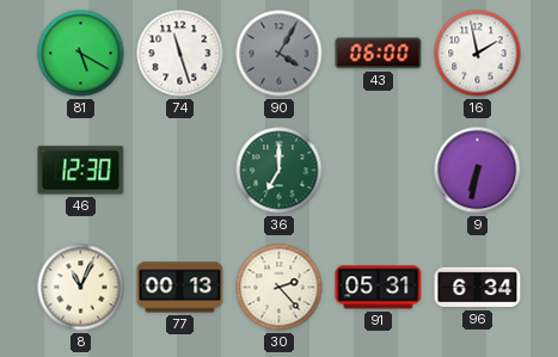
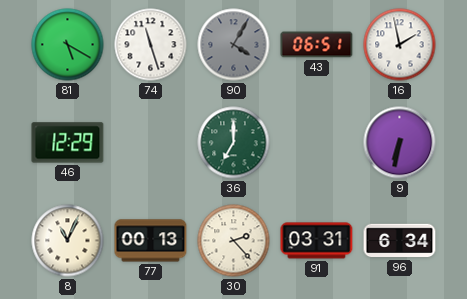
43: 06:00 -> 06:51
46: 12:30 -> 12:29
91: 05:31 -> 03:31
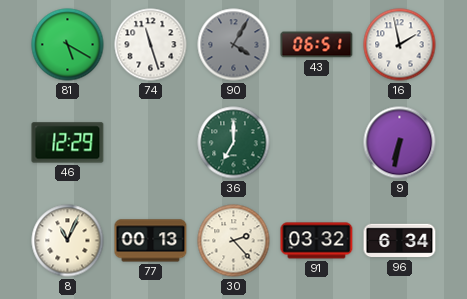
91: 03:31 -> 03:32
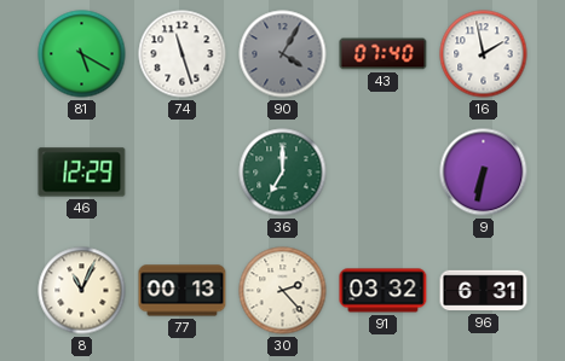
43: 06:51 -> 07:40
96: 6:34 -> 6:31
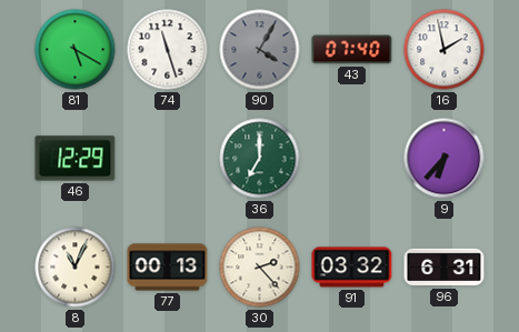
9: 6:32 -> 6:37
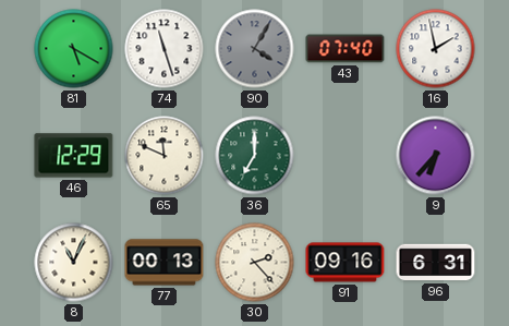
65: none -> 11:49
91: 03:32 -> 09:16
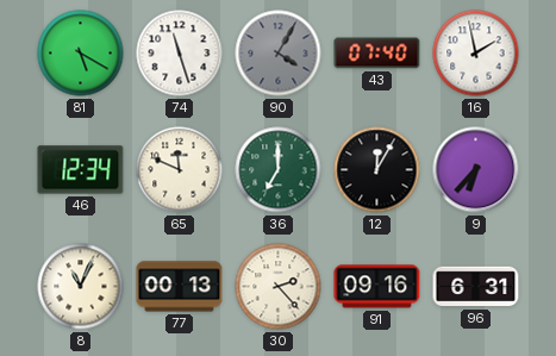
46: 12:29 -> 12:34
12: none -> 12:05
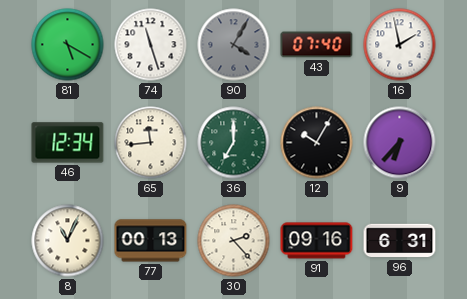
65: 11:49 -> 11:44
12: 12:05 -> 10:05
